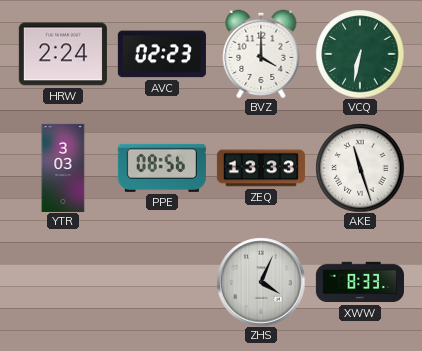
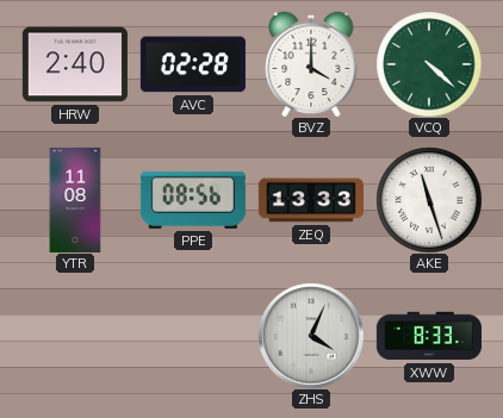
HRW: 2:24 -> 2:40
AVC: 02:23 -> 02:28
VCQ: 6:32 -> 4:22
YTR: 3:03 -> 11:08
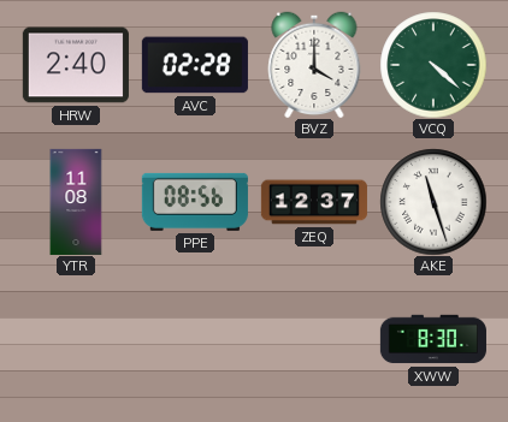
ZEQ: 13:33 -> 12:37
ZHS: 4:04 -> none
XWW: 8:33 -> 8:30
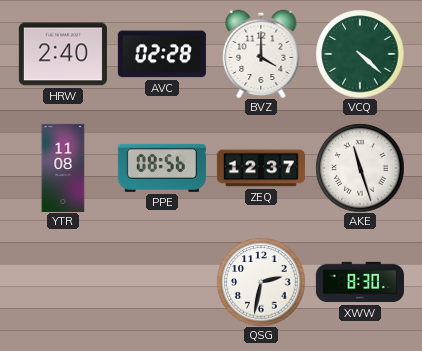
QSG: none -> 2:32
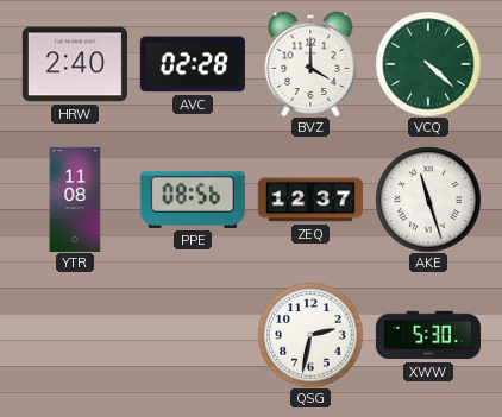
XWW: 8:30 -> 5:30
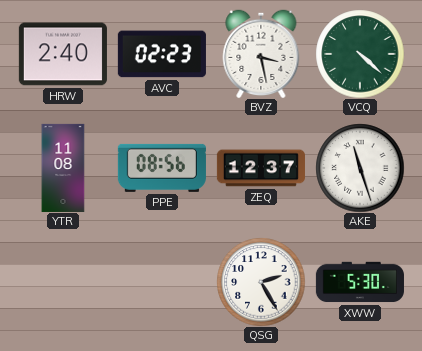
AVC: 02:28 -> 02:23
BVZ: 4:00 -> 3:28
QSG: 2:32 -> 2:25
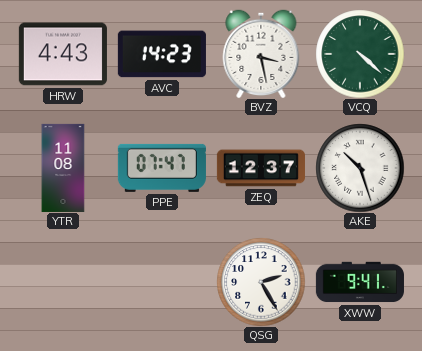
HRW: 2:40 -> 4:43
AVC: 02:23 -> 14:23
PPE: 08:56 -> 07:47
AKE: 11:27 -> 10:27
XWW: 5:30 -> 9:41
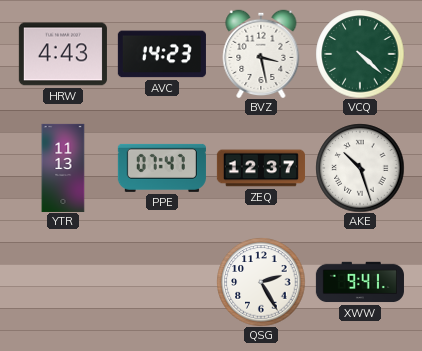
YTR: 11:08 -> 11:13
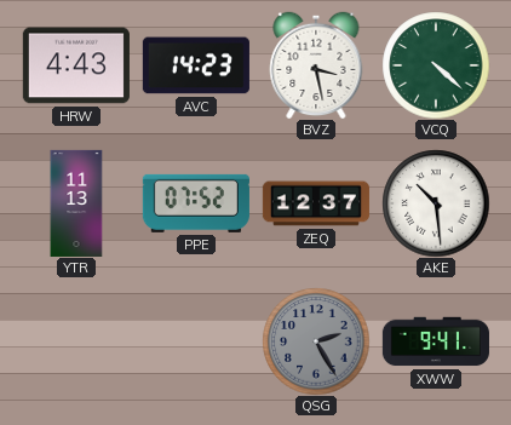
PPE: 07:47 -> 07:52
AKE: 10:27 -> 10:29
QSG dial: white -> grey
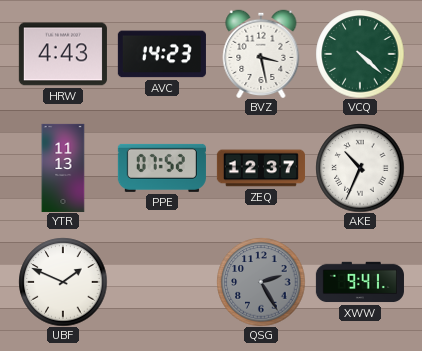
AKE: 10:29 -> 10:34
UBF: none -> 1:49
